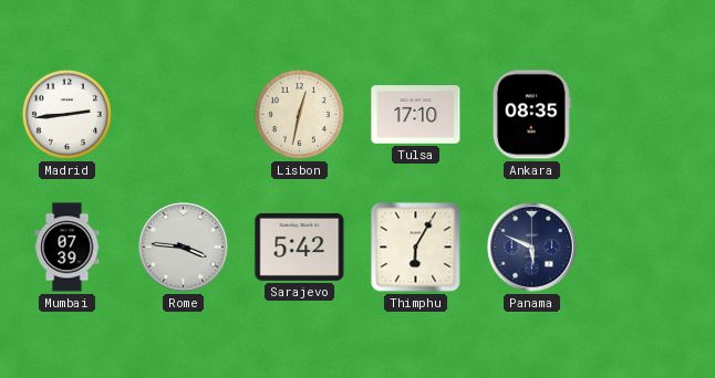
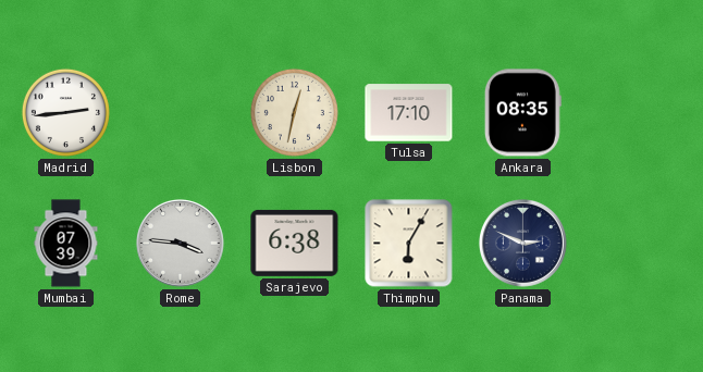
Sarajevo: 5:42 -> 6:38
Panama: 5:49 -> 2:49
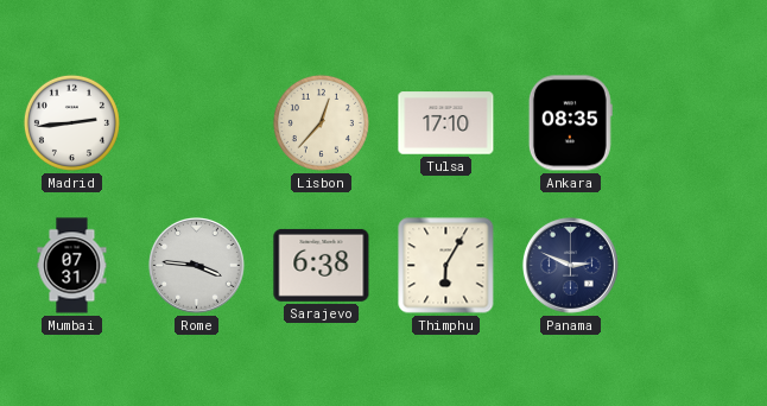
Lisbon: 12:32 -> 12:37
Mumbai: 07:39 -> 07:31
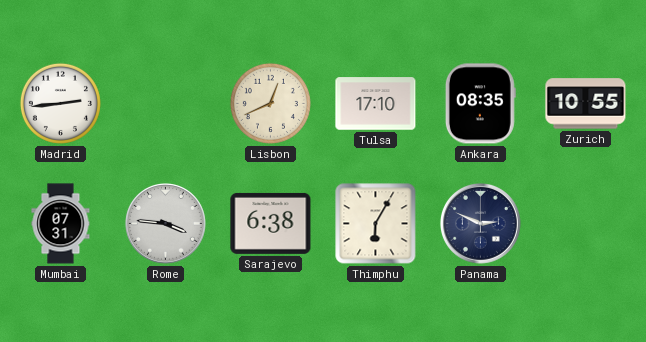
Lisbon: 12:37 -> 12:41
Zurich: none -> 10:55
